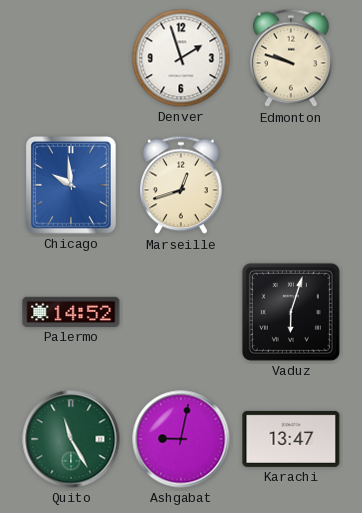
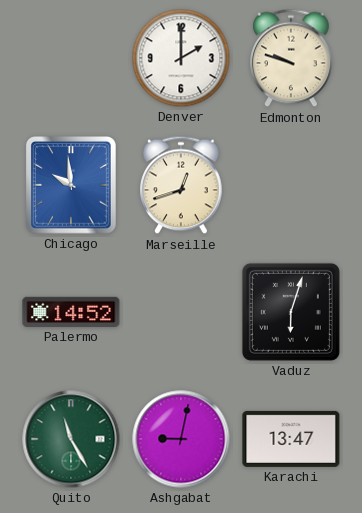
Denver: 1:57 -> 2:00
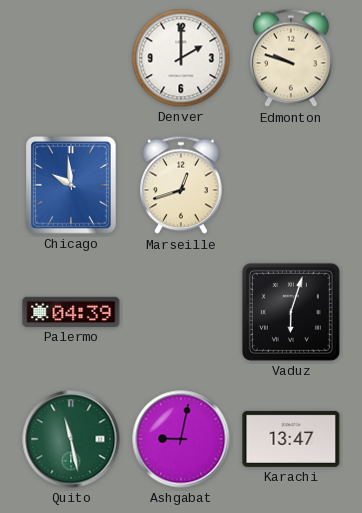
Palermo: 14:52 -> 04:39
Quito: 11:25 -> 11:28
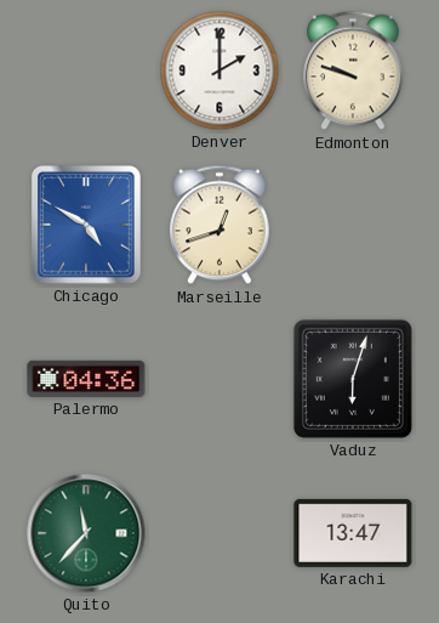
Chicago: 9:59 -> 4:50
Palermo: 04:39 -> 04:36
Quito: 11:28 -> 11:37
Ashgabat: 9:02 -> none
